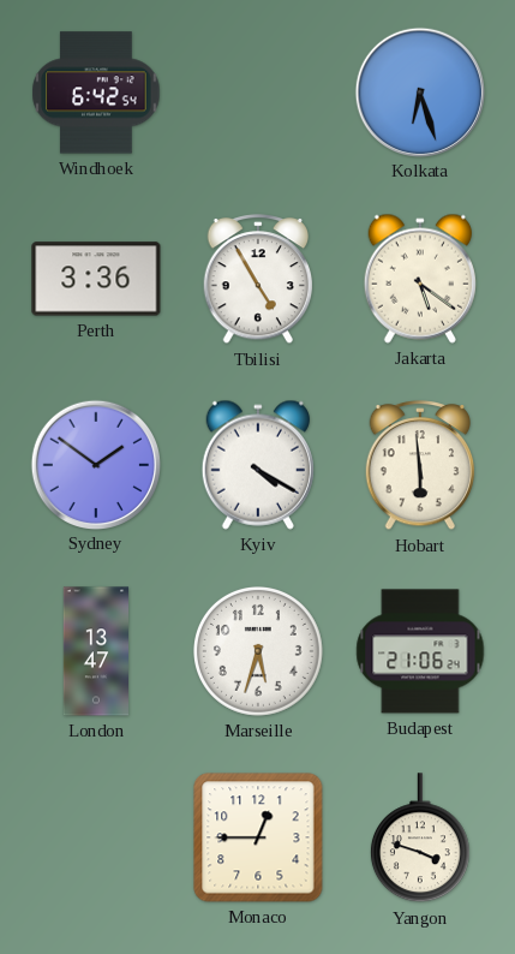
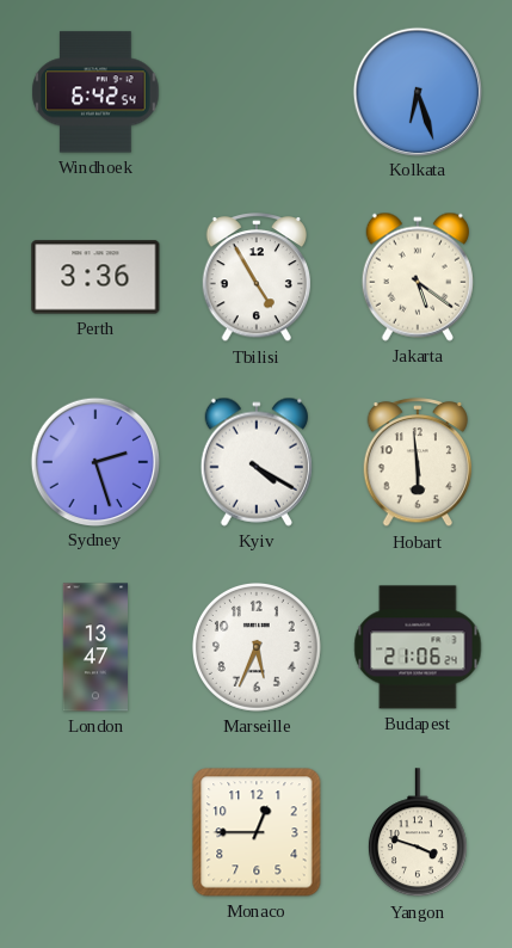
Sydney: 1:51 -> 2:27
Marseille: 5:33 -> 5:34
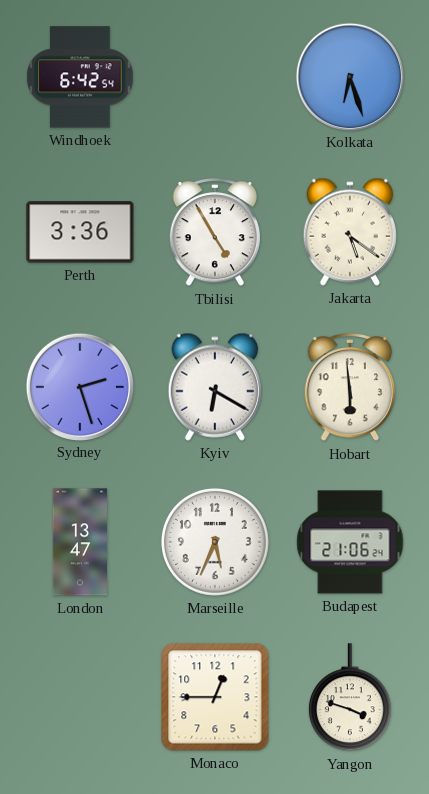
Kyiv: 4:20 -> 6:20
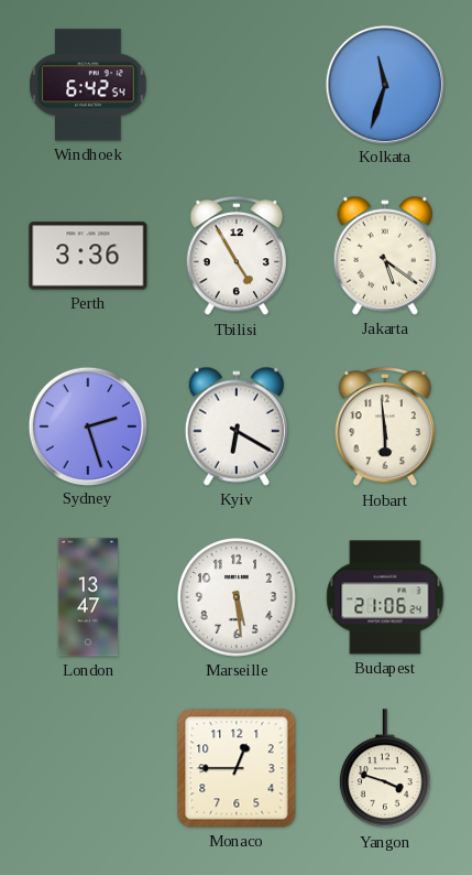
Kolkata: 6:27 -> 11:33
Marseille: 5:34 -> 5:29
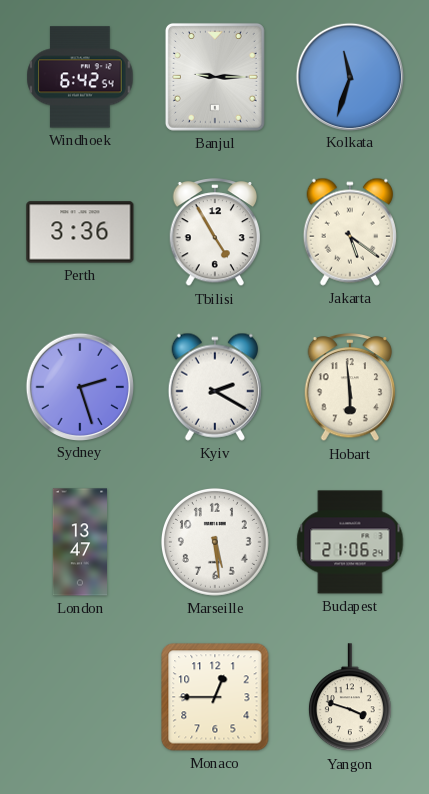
Banjul: none -> 9:15
Kyiv: 6:20 -> 2:20
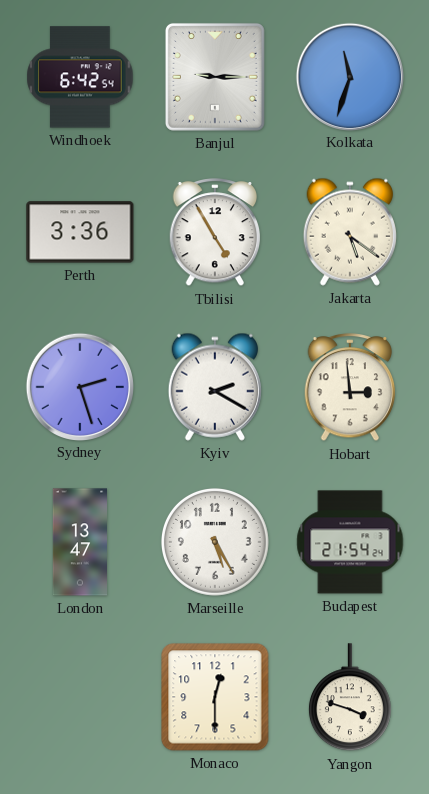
Hobart: 5:59 -> 2:59
Marseille: 5:29 -> 5:25
Budapest: 21:06 -> 21:54
Monaco: 12:45 -> 12:30
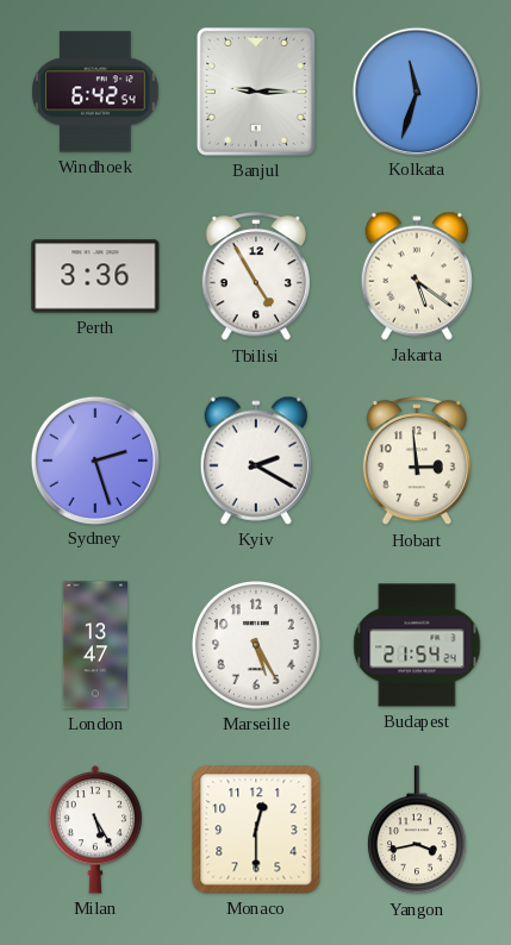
Milan: none -> 5:25
Yangon: 3:48 -> 3:43
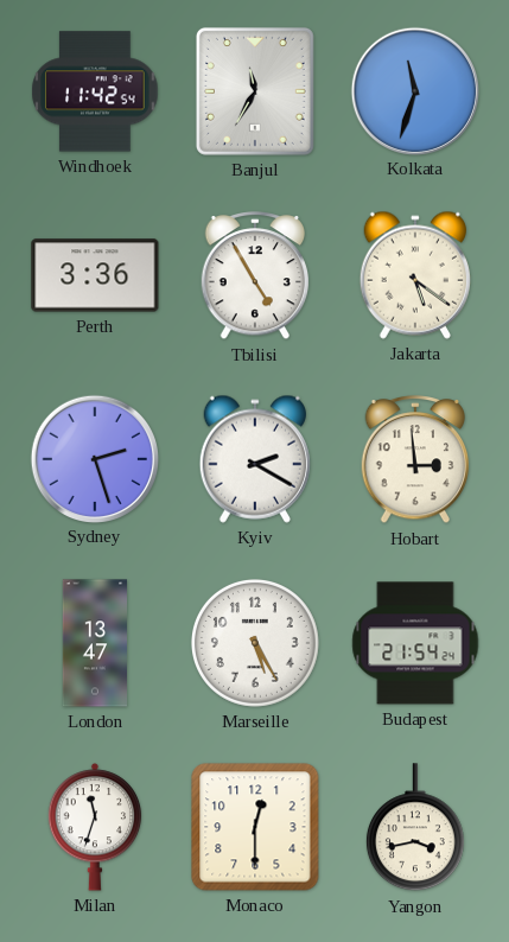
Windhoek: 6:42 -> 11:42
Banjul: 9:15 -> 11:35
Milan: 5:25 -> 11:33
